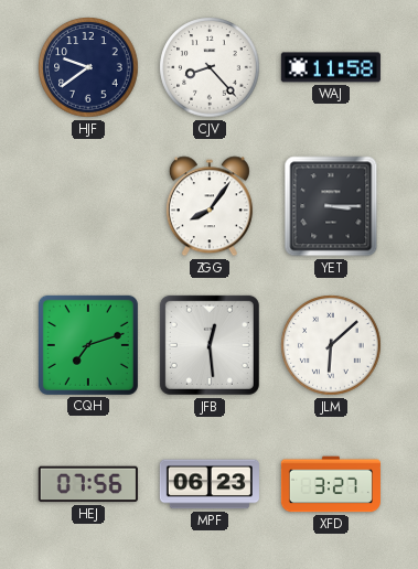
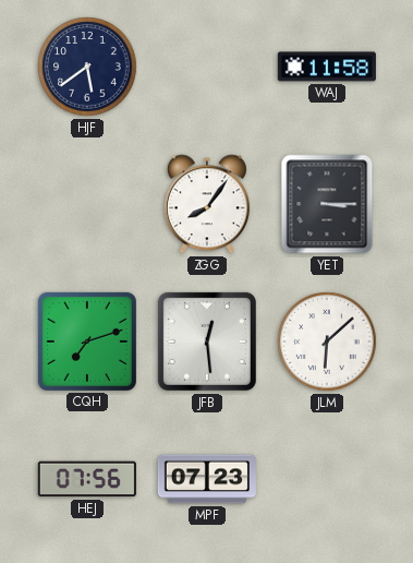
HJF: 9:39 -> 5:39
CJV: 8:23 -> none
MPF: 06:23 -> 07:23
XFD: 3:27 -> none
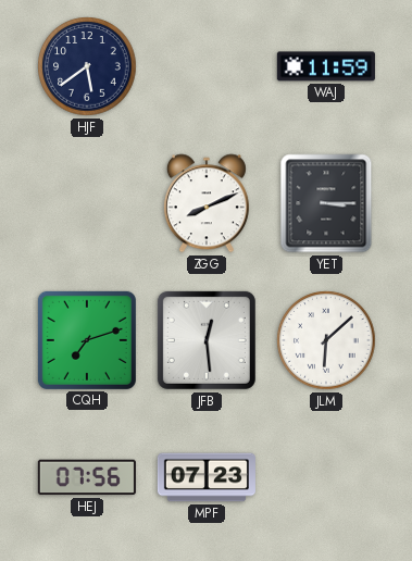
WAJ: 11:58 -> 11:59
ZGG: 8:06 -> 8:11
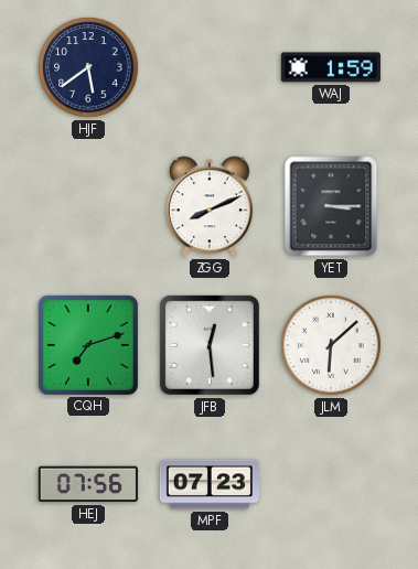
WAJ: 11:59 -> 1:59
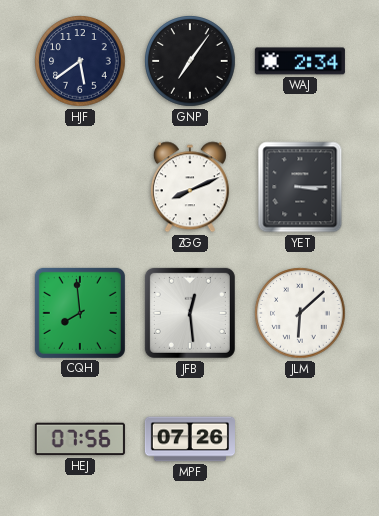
GNP: none -> 7:06
WAJ: 1:59 -> 2:34
CQH: 7:12 -> 7:59
MPF: 07:23 -> 07:26
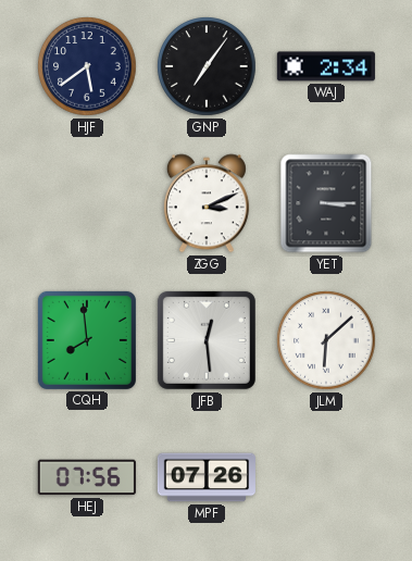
ZGG: 8:11 -> 3:11
